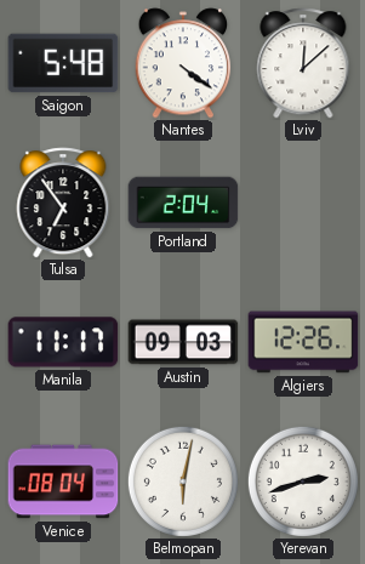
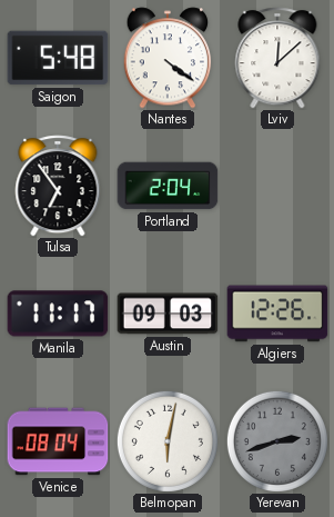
Yerevan dial: white -> grey
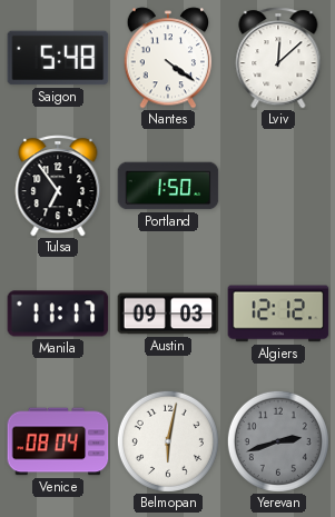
Portland: 2:04 -> 1:50
Algiers: 12:26 -> 12:12
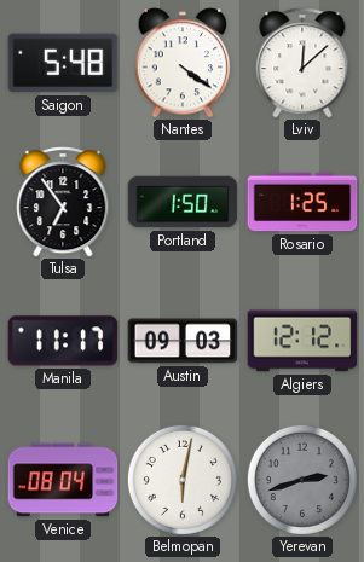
Rosario: none -> 1:25
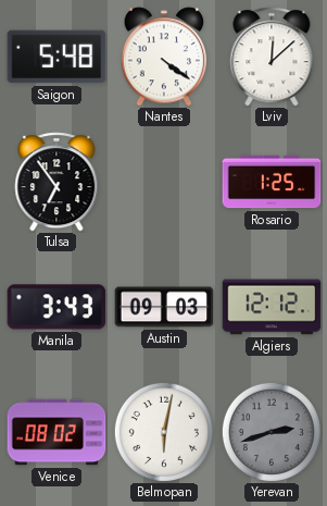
Portland: 1:50 -> none
Manila: 11:17 -> 3:43
Venice: 08:04 -> 08:02
